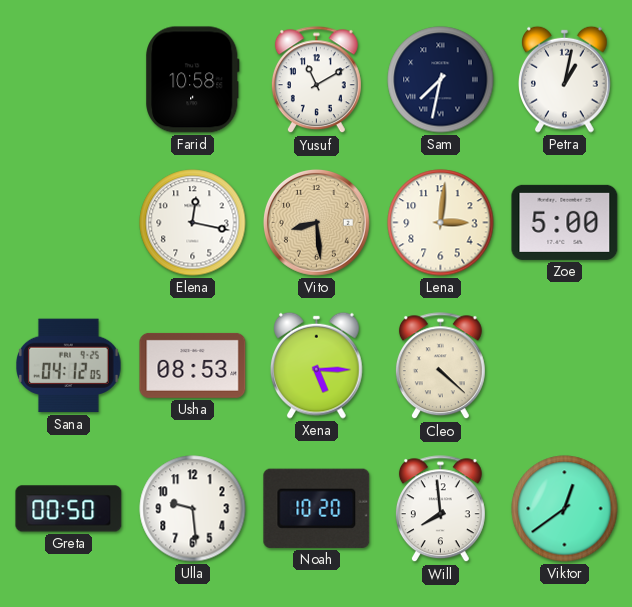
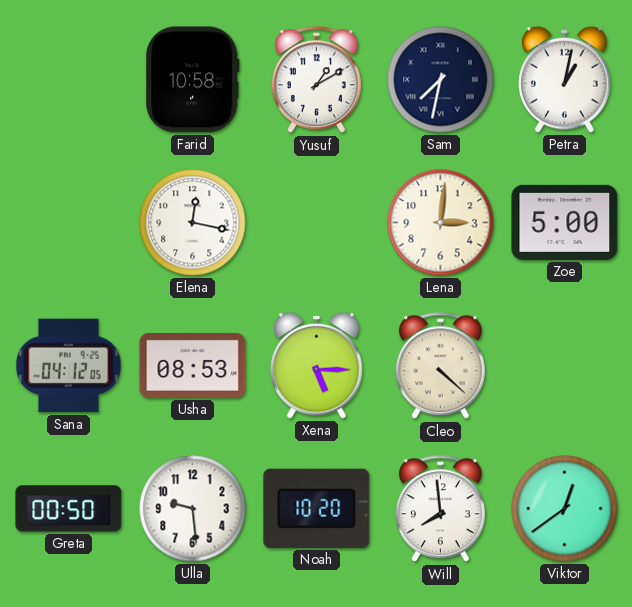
Yusuf: 11:10 -> 1:10
Vito: 8:29 -> none
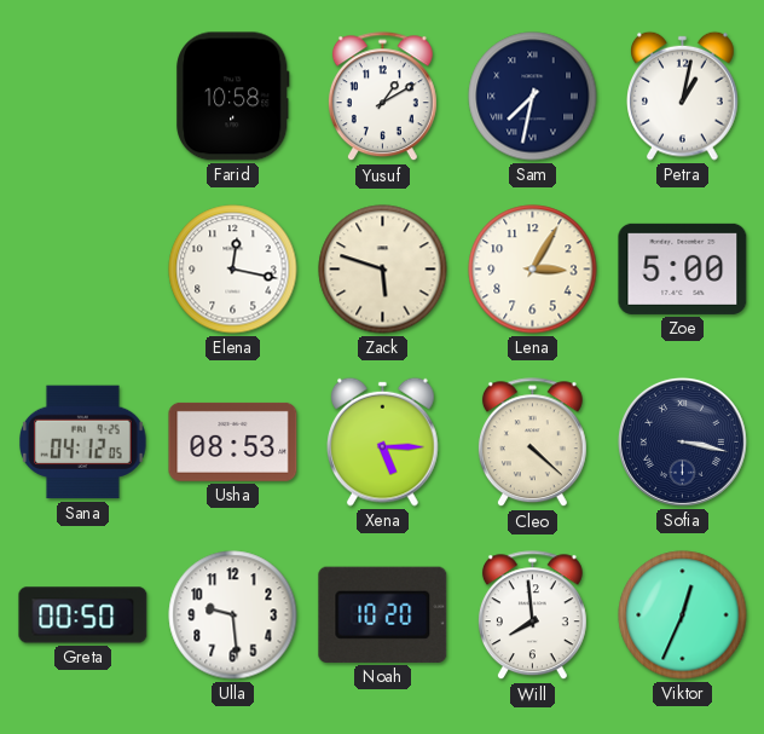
Zack: none -> 5:48
Lena: 3:01 -> 3:05
Sofia: none -> 3:17
Viktor: 12:39 -> 12:34
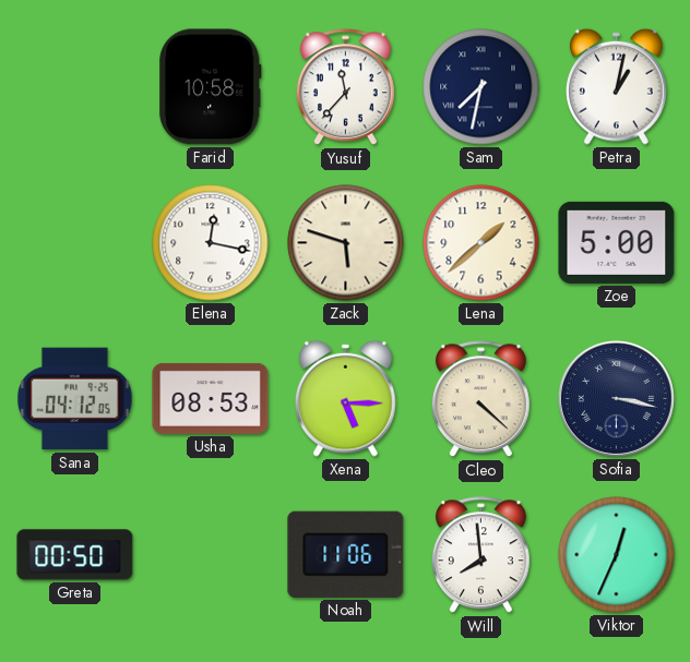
Yusuf: 1:10 -> 11:37
Lena: 3:05 -> 1:38
Ulla: 9:29 -> none
Noah: 10:20 -> 11:06
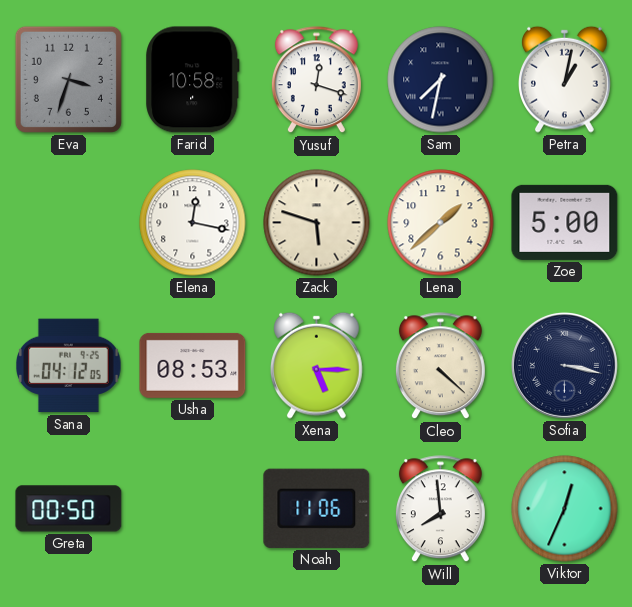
Eva: none -> 3:33
Yusuf: 11:37 -> 12:18
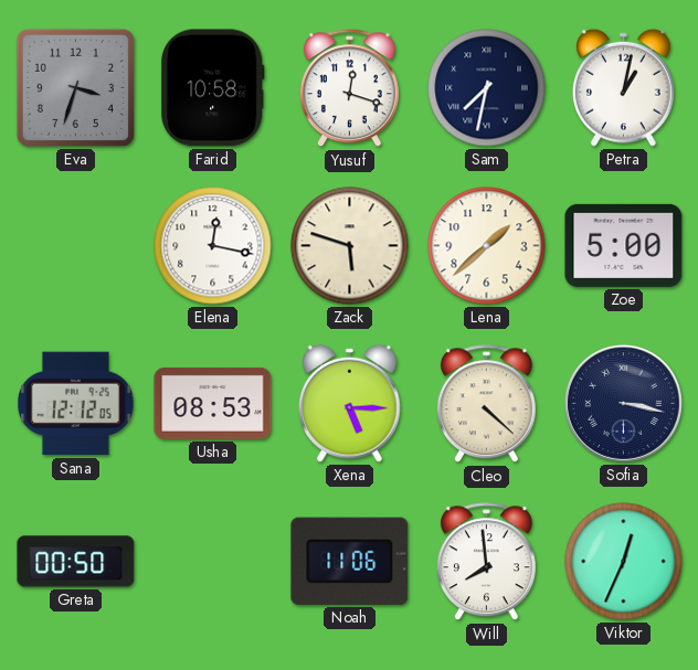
Sana: 04:12 -> 12:12
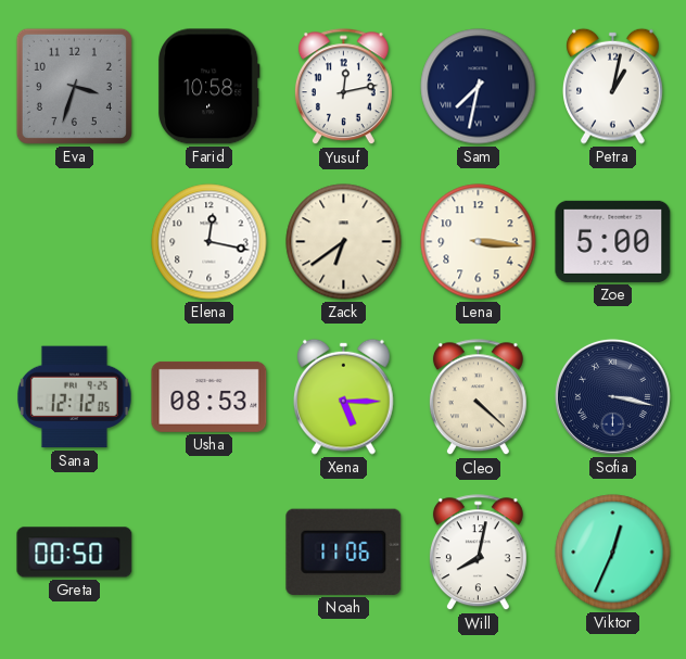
Yusuf: 12:18 -> 12:13
Zack: 5:48 -> 6:39
Lena: 1:38 -> 3:16
Will: 7:59 -> 8:02
